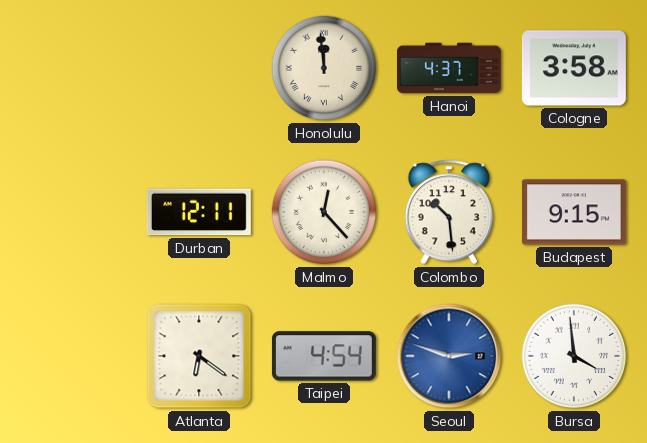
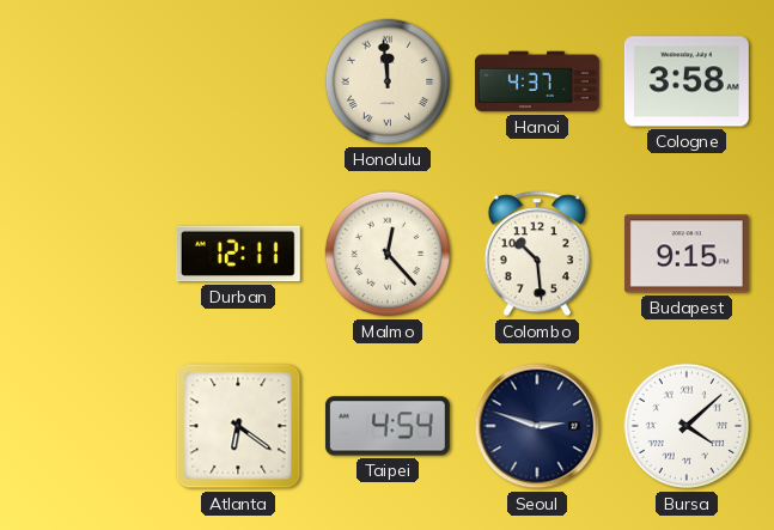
Seoul dial: blue -> navy
Bursa: 3:59 -> 4:08
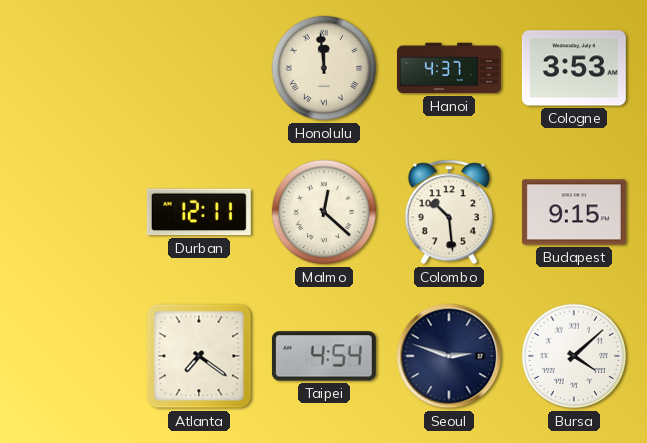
Cologne: 3:58 -> 3:53
Malmo: 12:23 -> 12:22
Atlanta: 6:21 -> 7:21
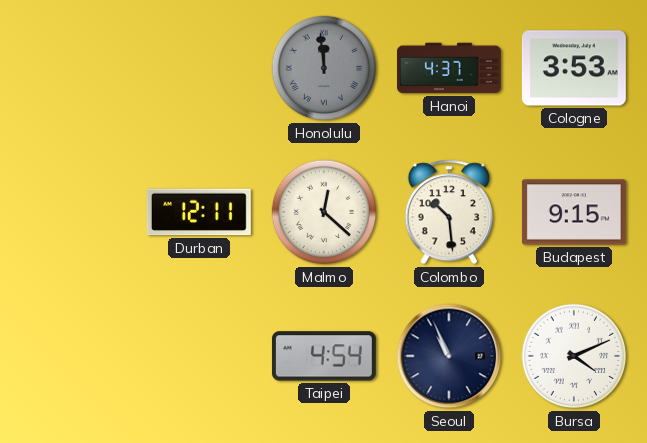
Honolulu dial: cream -> grey
Atlanta: 7:21 -> none
Seoul: 2:48 -> 10:56
Bursa: 4:08 -> 4:11
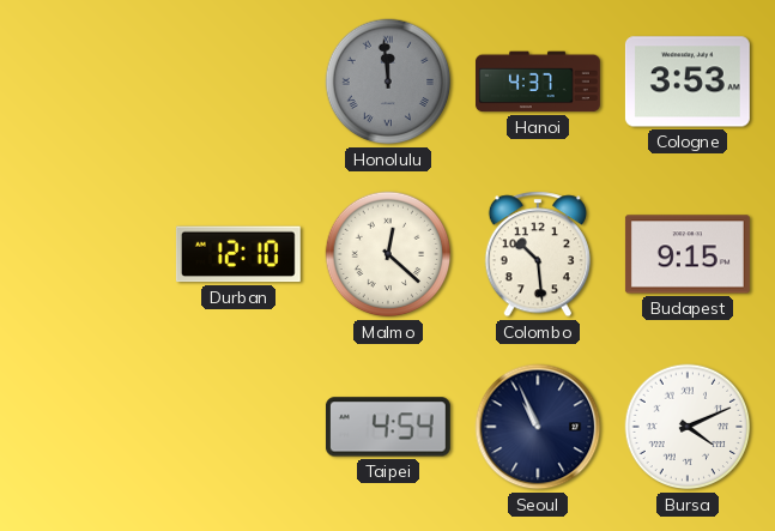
Durban: 12:11 -> 12:10
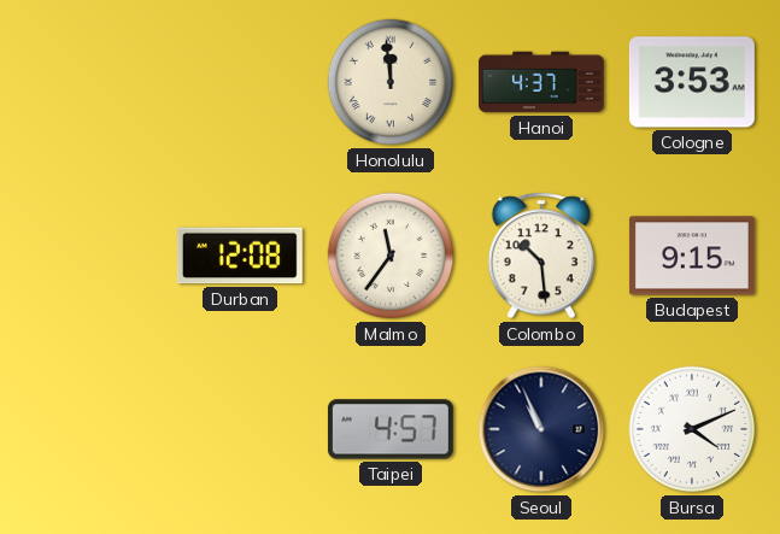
Honolulu dial: grey -> cream
Durban: 12:10 -> 12:08
Malmo: 12:22 -> 11:36
Taipei: 4:54 -> 4:57
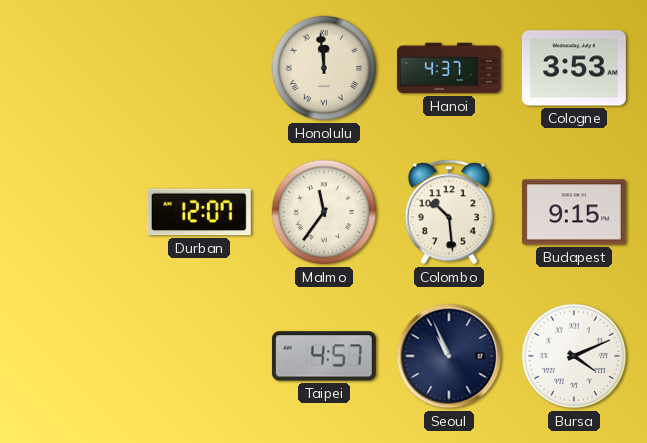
Durban: 12:08 -> 12:07
